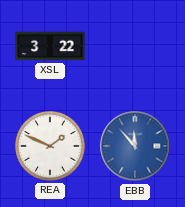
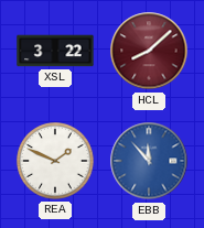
HCL: none -> 8:08
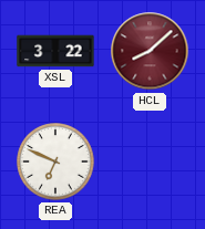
REA: 1:49 -> 6:49
EBB: 11:53 -> none
